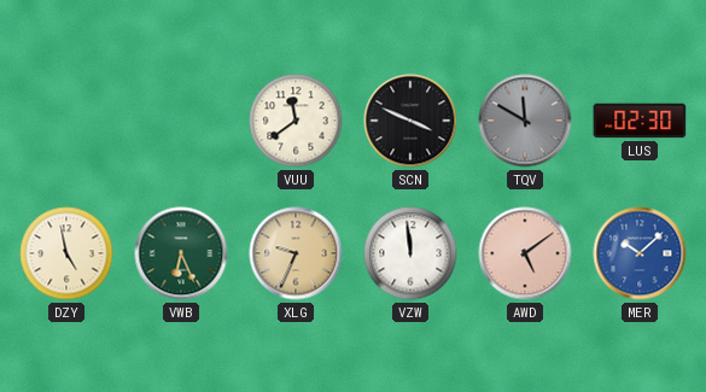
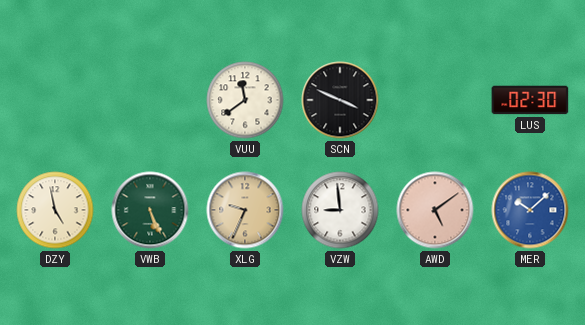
TQV: 11:50 -> none
VWB: 6:26 -> 5:26
VZW: 11:59 -> 8:59
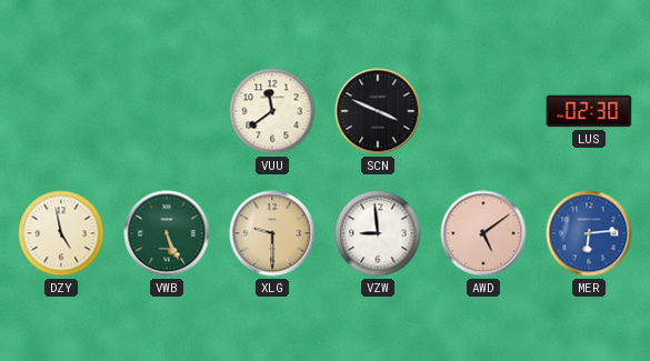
XLG: 9:34 -> 9:30
MER: 10:08 -> 6:14
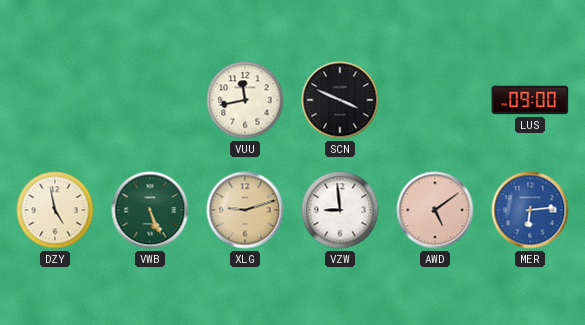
VUU: 11:39 -> 11:43
LUS: 02:30 -> 09:00
XLG: 9:30 -> 9:12
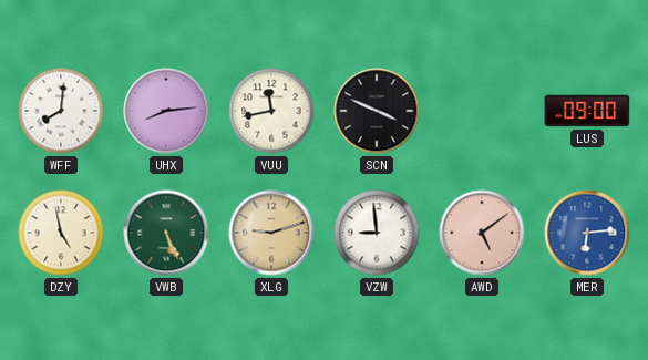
WFF: none -> 8:01
UHX: none -> 8:14
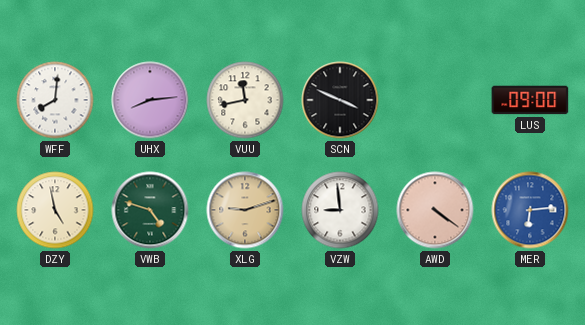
VWB: 5:26 -> 4:48
AWD: 5:09 -> 4:21
